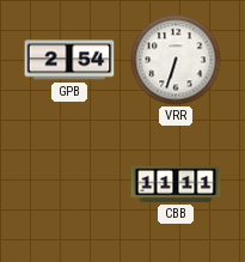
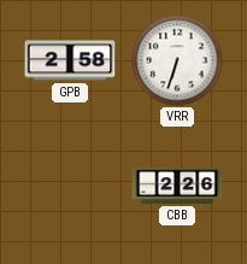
GPB: 2:54 -> 2:58
CBB: 11:11 -> 2:26
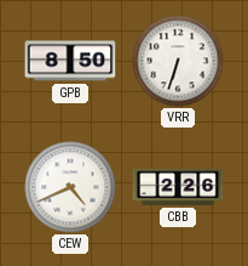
GPB: 2:58 -> 8:50
CEW: none -> 4:41
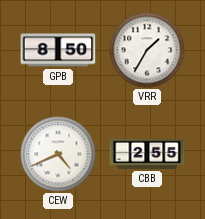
VRR: 6:33 -> 1:35
CBB: 2:26 -> 2:55
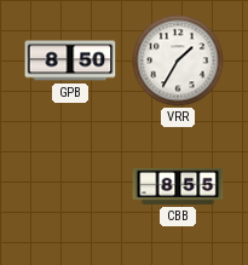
CEW: 4:41 -> none
CBB: 2:55 -> 8:55
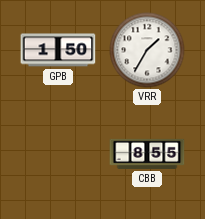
GPB: 8:50 -> 1:50
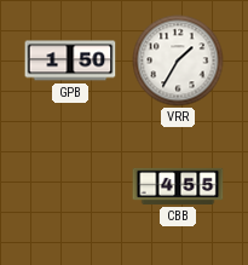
CBB: 8:55 -> 4:55
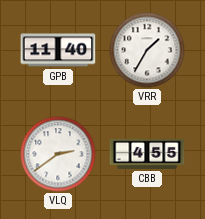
GPB: 1:50 -> 11:40
VLQ: none -> 2:39
